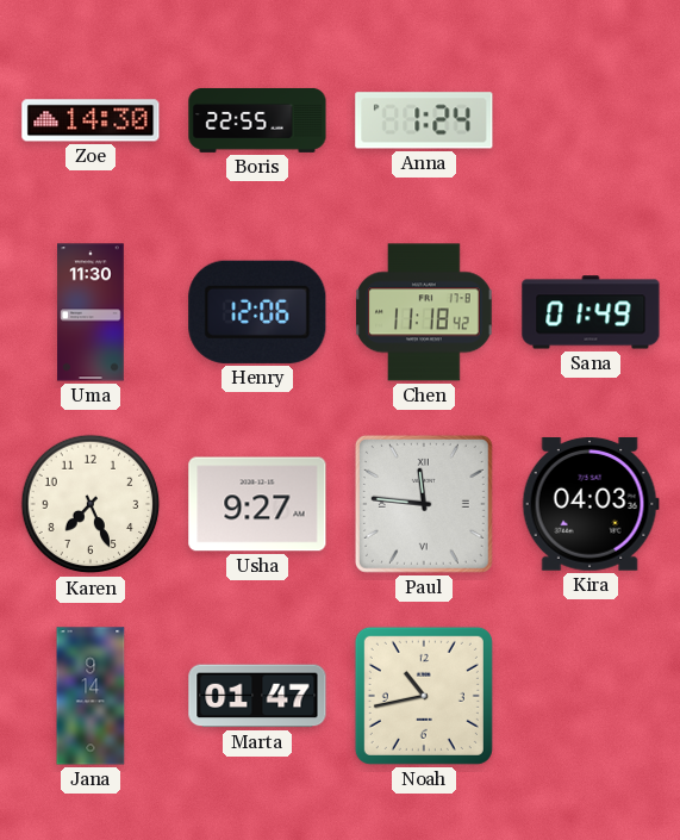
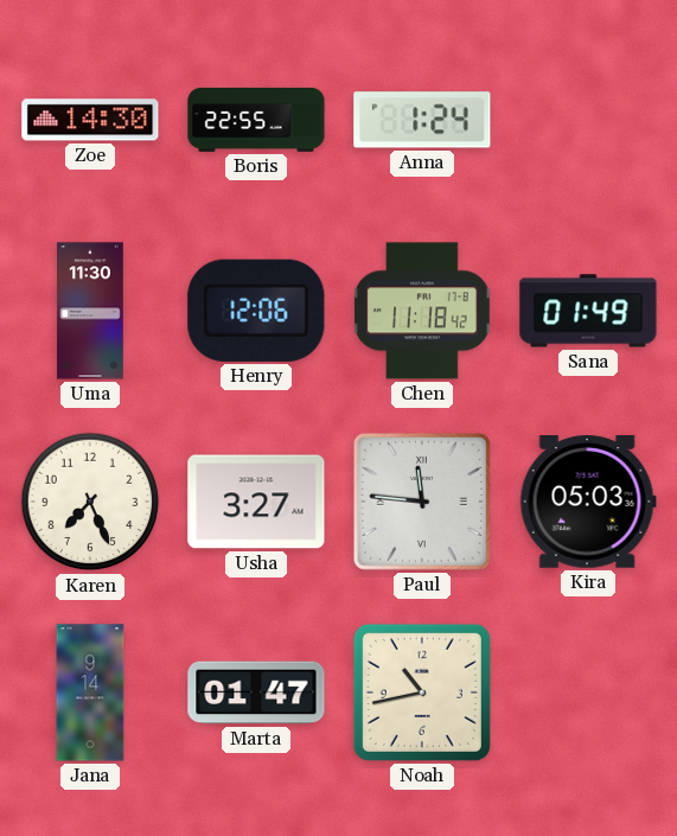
Usha: 9:27 -> 3:27
Kira: 04:03 -> 05:03
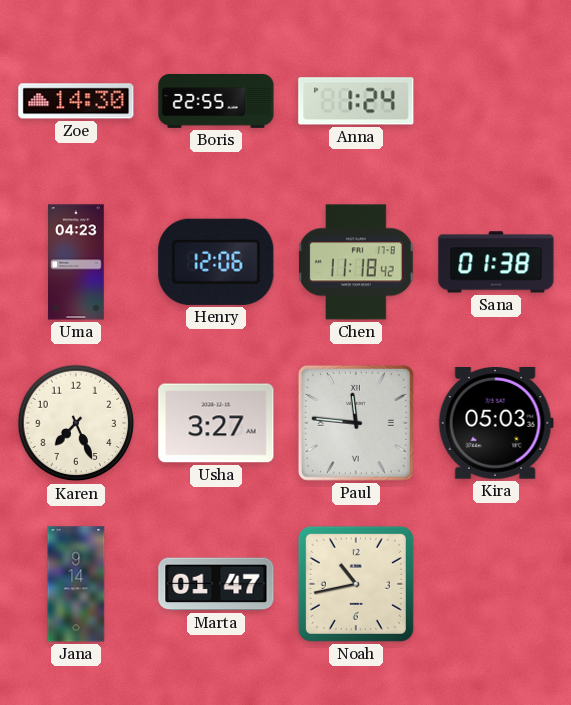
Uma: 11:30 -> 04:23
Sana: 01:49 -> 01:38
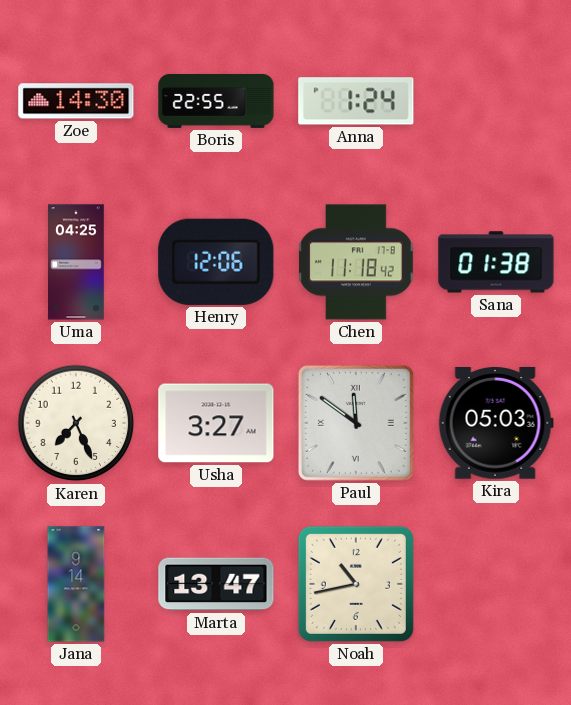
Uma: 04:23 -> 04:25
Paul: 11:46 -> 11:51
Marta: 01:47 -> 13:47
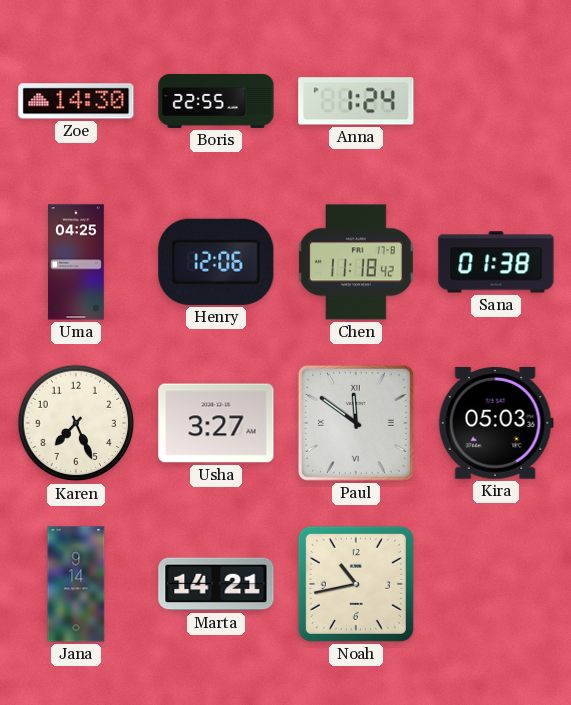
Marta: 13:47 -> 14:21
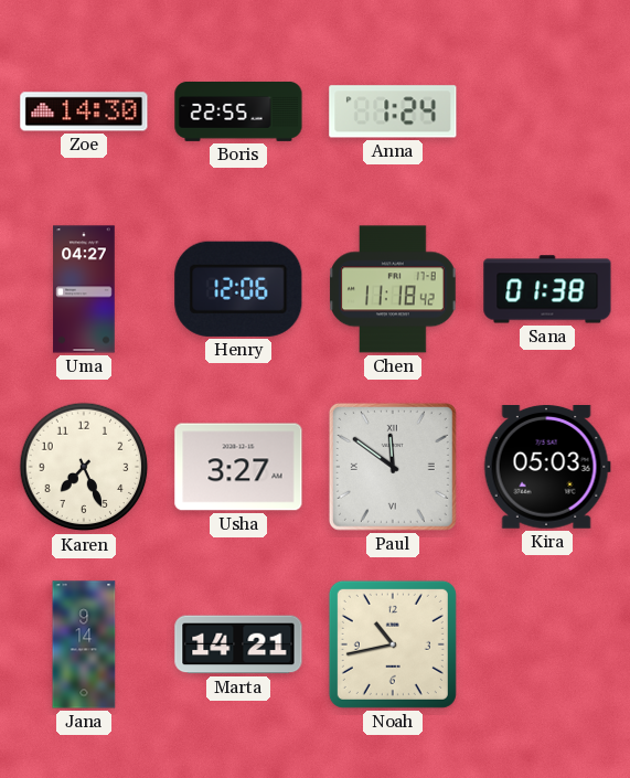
Uma: 04:25 -> 04:27
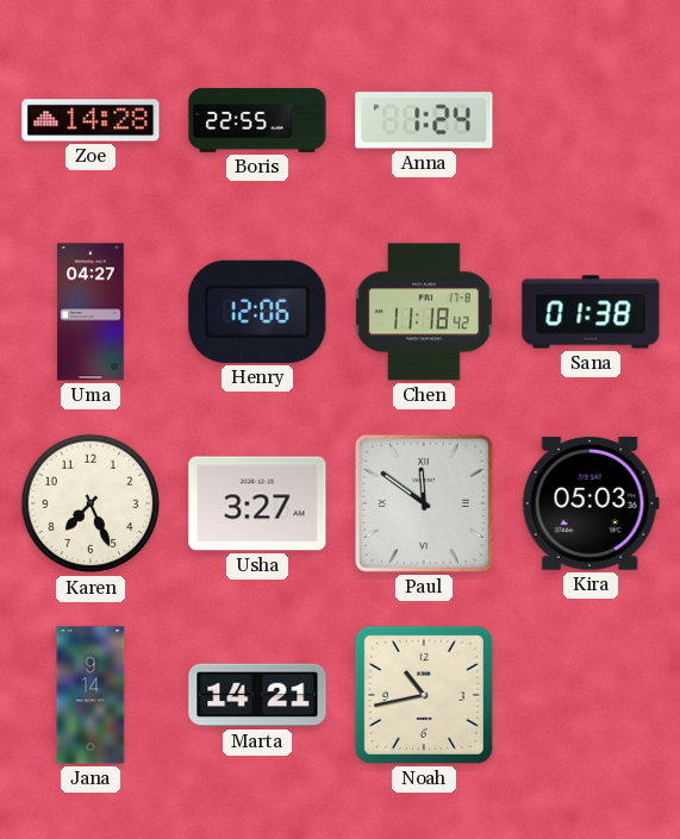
Zoe: 14:30 -> 14:28
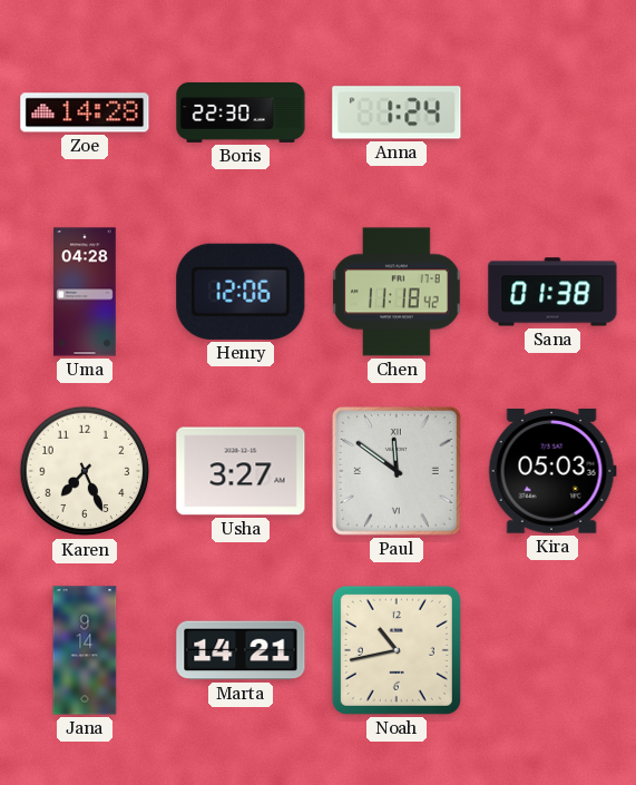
Boris: 22:55 -> 22:30
Uma: 04:27 -> 04:28
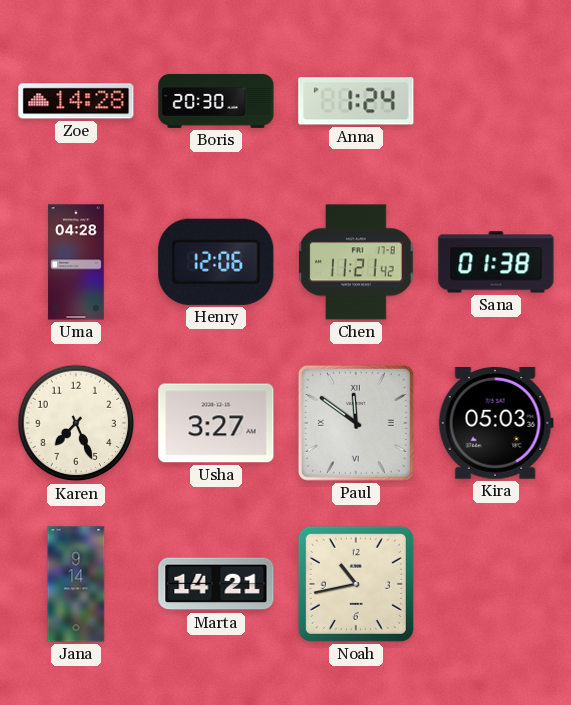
Boris: 22:30 -> 20:30
Chen: 11:18 -> 11:21
